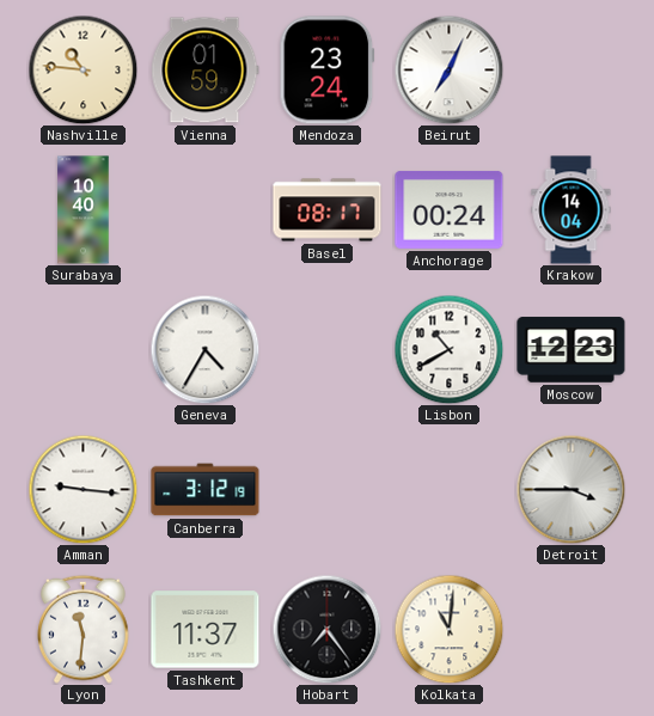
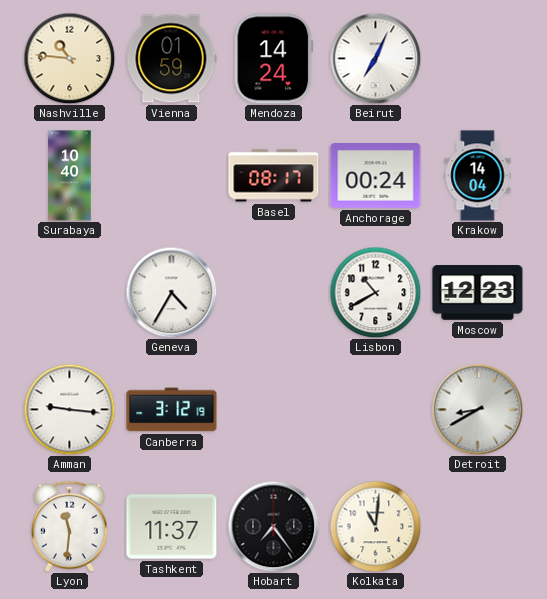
Mendoza: 23:24 -> 14:24
Detroit: 3:45 -> 8:40
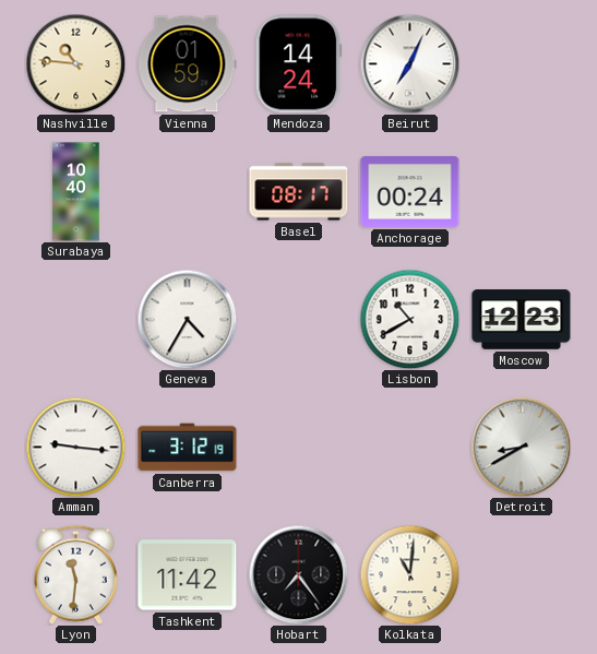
Krakow: 14:04 -> none
Tashkent: 11:37 -> 11:42
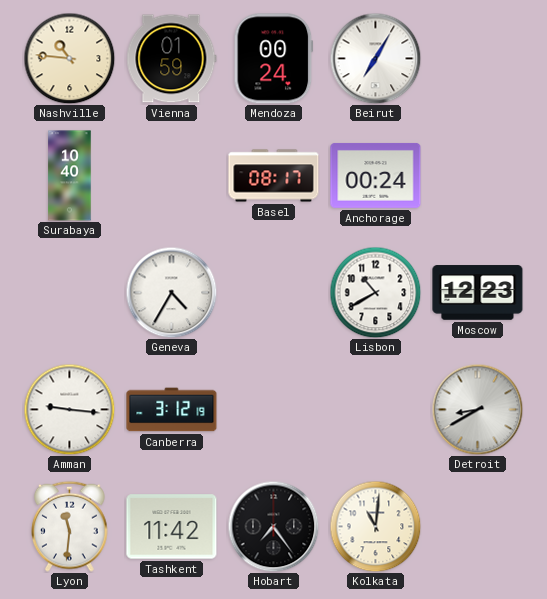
Mendoza: 14:24 -> 00:24
Beirut: 7:04 -> 7:05
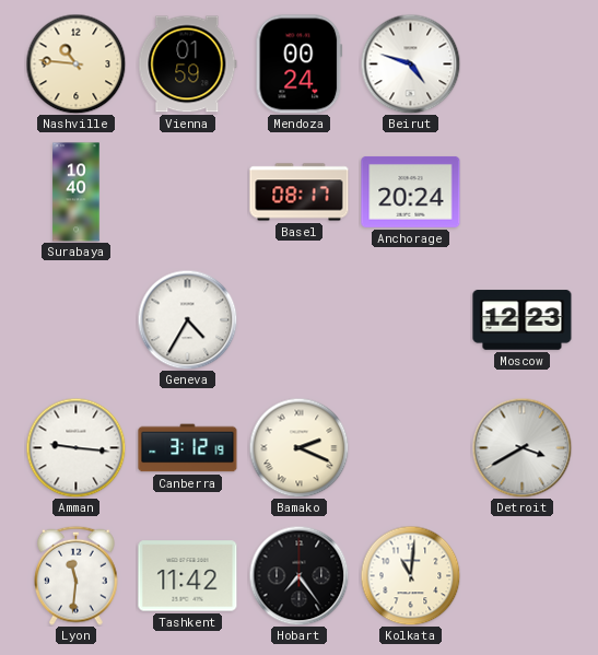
Beirut: 7:05 -> 4:48
Anchorage: 00:24 -> 20:24
Lisbon: 10:40 -> none
Bamako: none -> 2:19
Detroit: 8:40 -> 3:40
